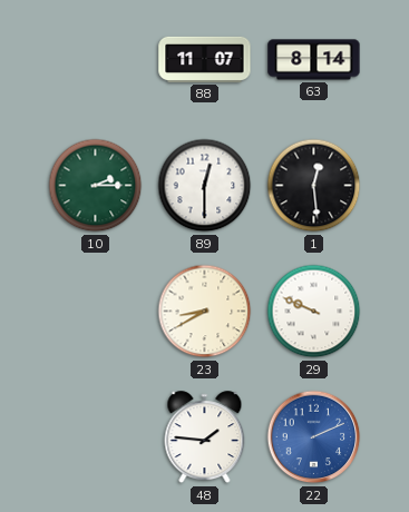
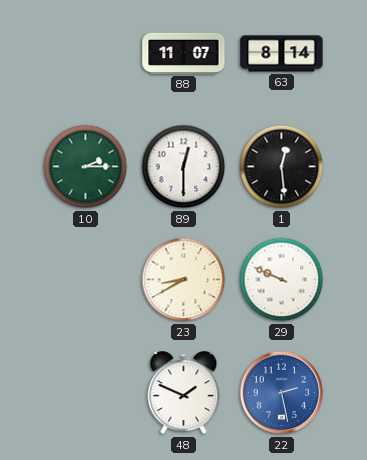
48: 1:46 -> 1:49
22: 2:11 -> 2:28
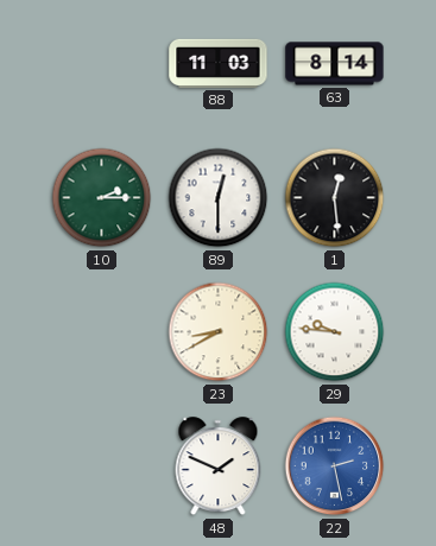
88: 11:07 -> 11:03
29: 9:49 -> 9:46
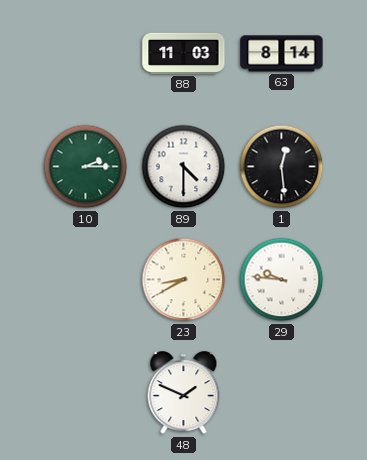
89: 12:30 -> 4:30
22: 2:28 -> none
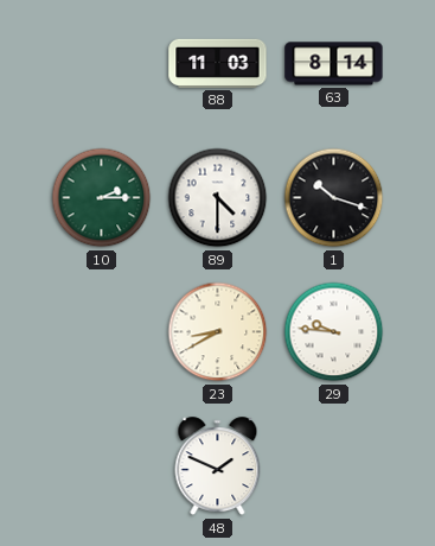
1: 12:29 -> 10:18
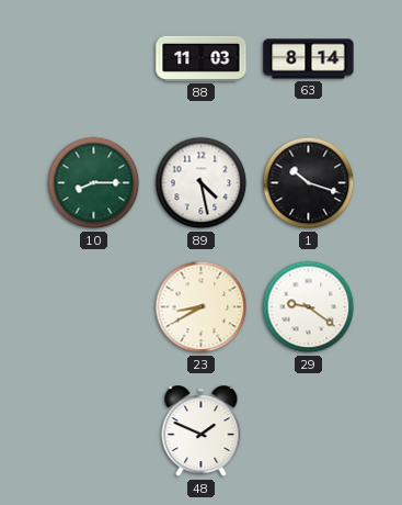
10: 2:15 -> 8:15
89: 4:30 -> 4:28
29: 9:46 -> 9:21
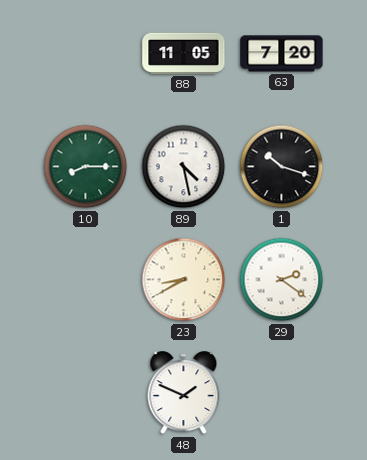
88: 11:03 -> 11:05
63: 8:14 -> 7:20
29: 9:21 -> 2:21
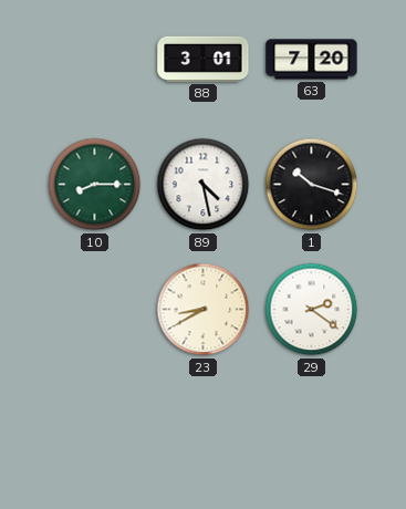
88: 11:05 -> 3:01
48: 1:49 -> none
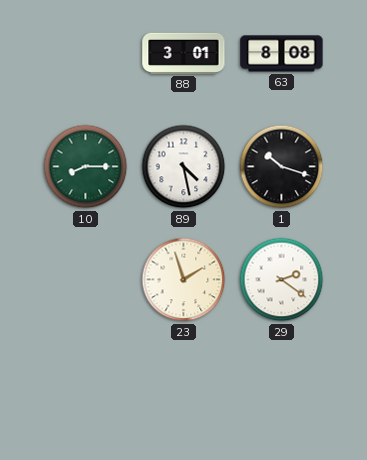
63: 7:20 -> 8:08
23: 8:40 -> 1:57
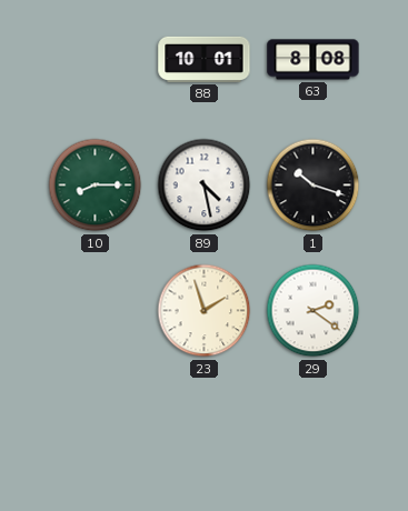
88: 3:01 -> 10:01
